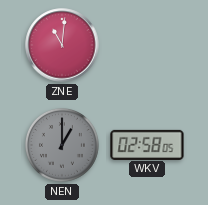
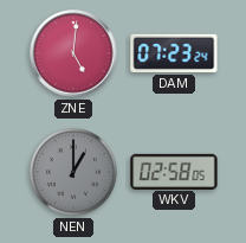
ZNE: 11:01 -> 5:01
DAM: none -> 07:23
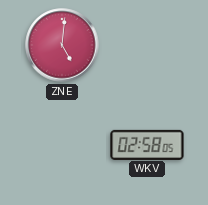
DAM: 07:23 -> none
NEN: 1:00 -> none
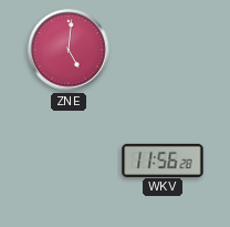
WKV: 02:58 -> 11:56
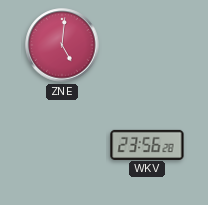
WKV: 11:56 -> 23:56
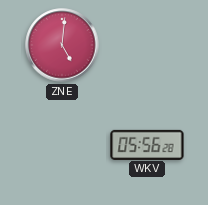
WKV: 23:56 -> 05:56
